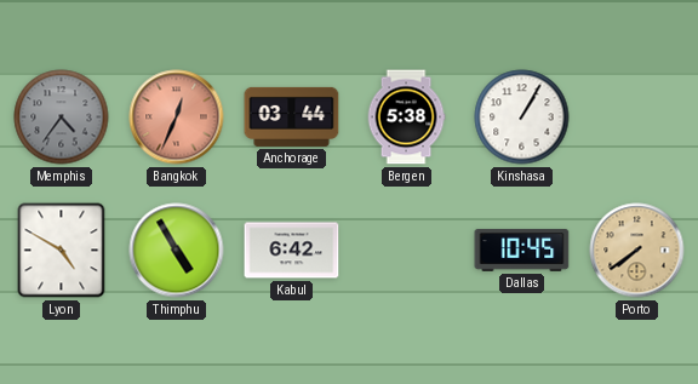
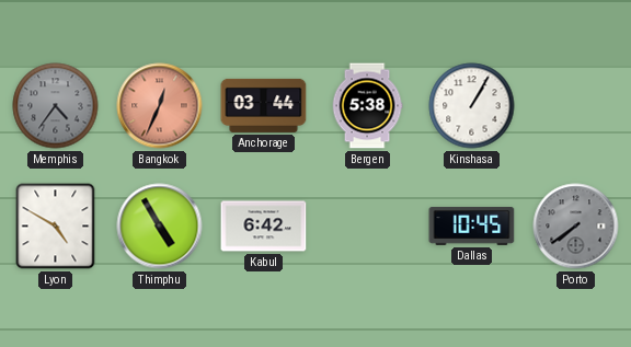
Porto dial: champagne -> grey
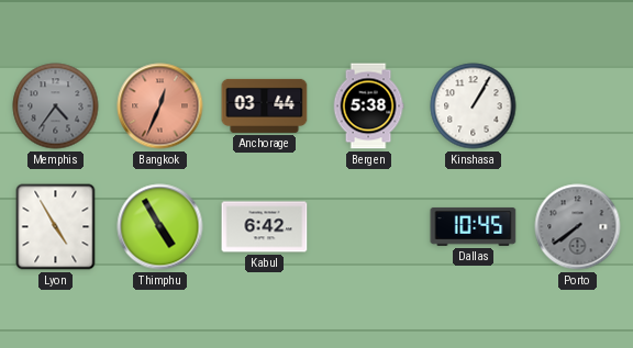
Lyon: 4:50 -> 4:55
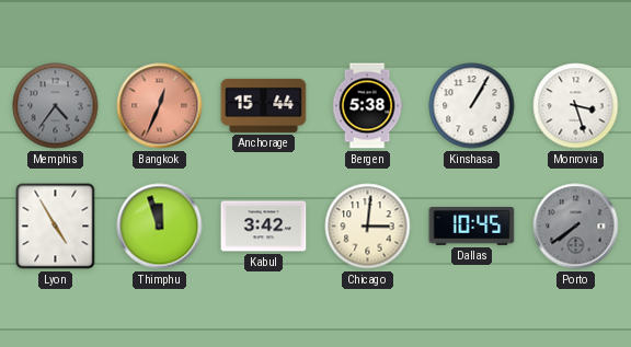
Anchorage: 03:44 -> 15:44
Monrovia: none -> 3:27
Thimphu: 4:55 -> 11:57
Kabul: 6:42 -> 3:42
Chicago: none -> 3:01
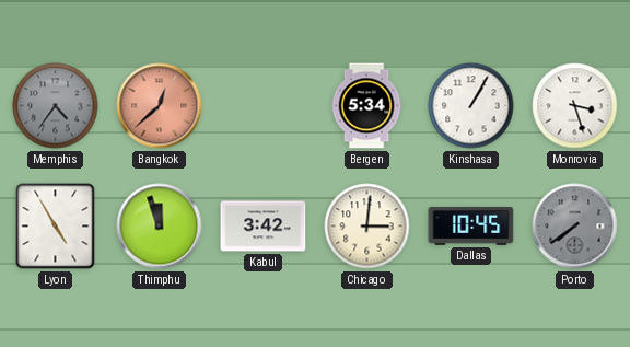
Bangkok: 12:34 -> 12:38
Anchorage: 15:44 -> none
Bergen: 5:38 -> 5:34
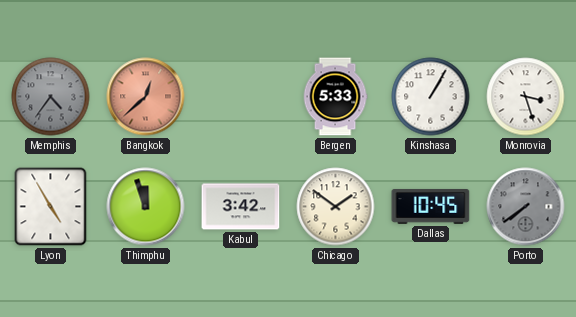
Bergen: 5:34 -> 5:33
Chicago: 3:01 -> 1:51
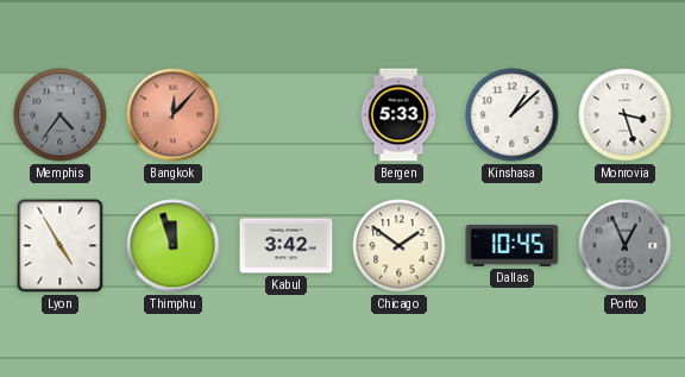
Bangkok: 12:38 -> 12:07
Kinshasa: 1:05 -> 1:08
Porto: 7:39 -> 12:56
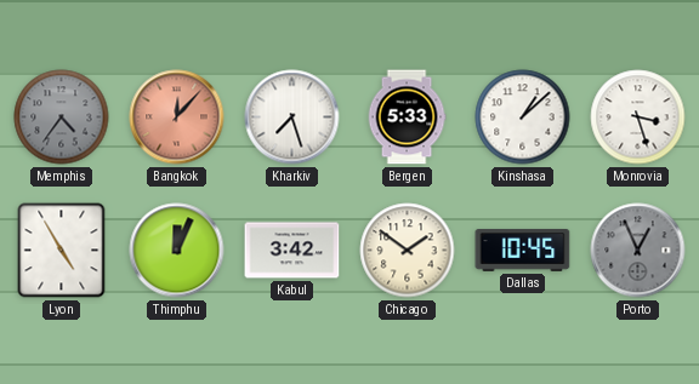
Kharkiv: none -> 7:27
Thimphu: 11:57 -> 12:04
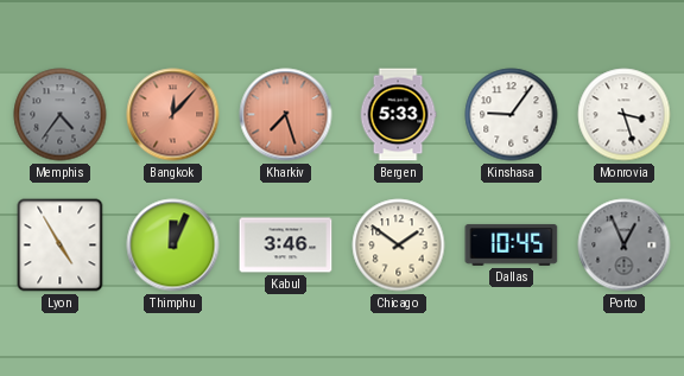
Kharkiv dial: white -> salmon
Kinshasa: 1:08 -> 9:06
Kabul: 3:42 -> 3:46
